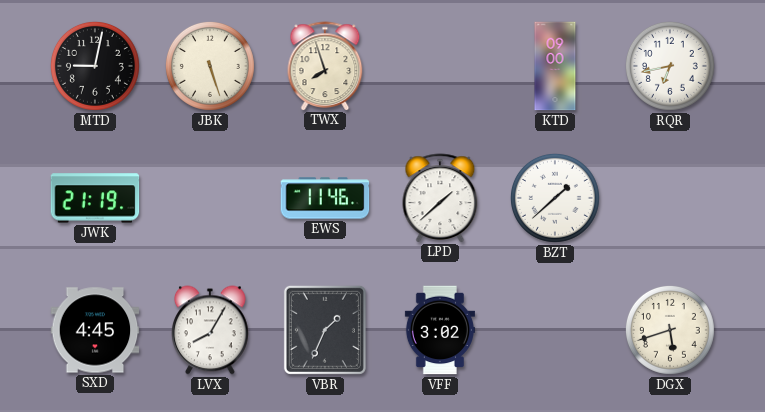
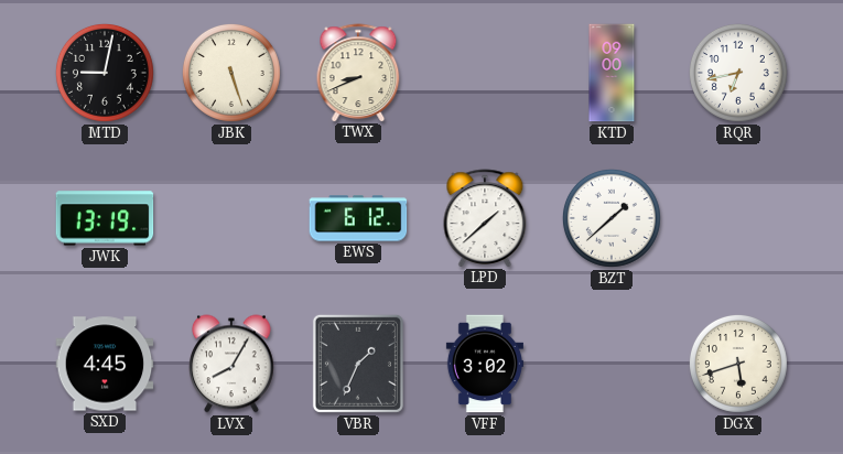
TWX: 7:57 -> 8:41
JWK: 21:19 -> 13:19
EWS: 11:46 -> 6:12
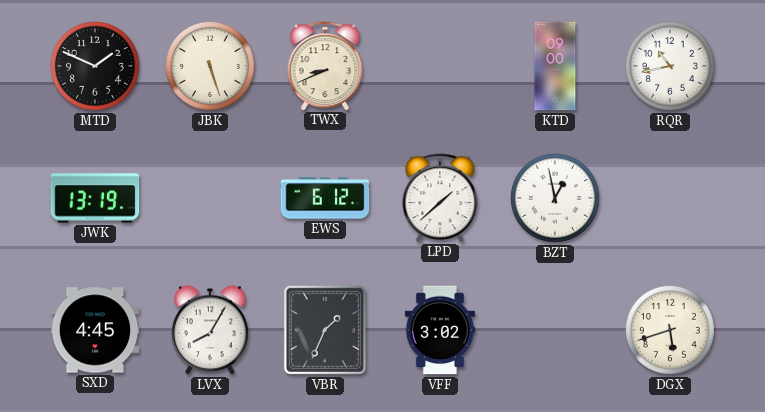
MTD: 9:02 -> 1:49
RQR: 6:43 -> 10:43
BZT: 1:38 -> 12:58
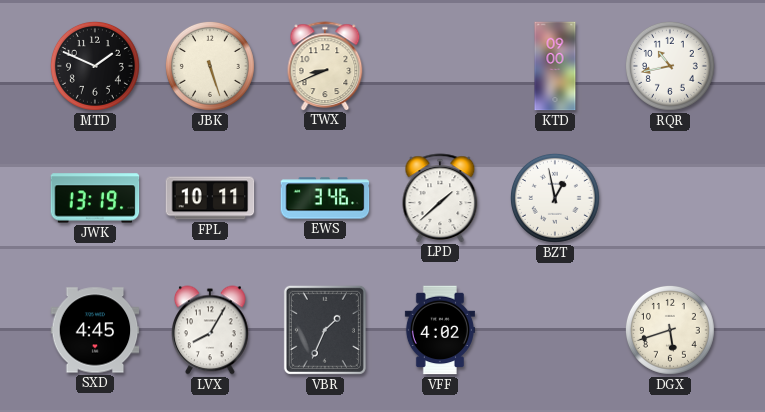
FPL: none -> 10:11
EWS: 6:12 -> 3:46
VFF: 3:02 -> 4:02
